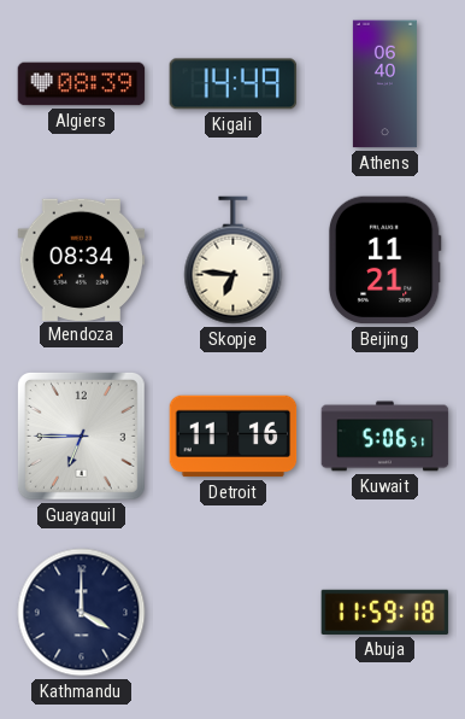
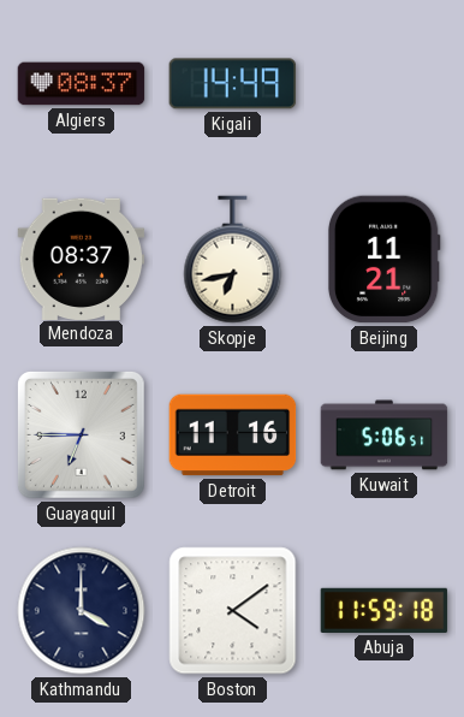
Algiers: 08:39 -> 08:37
Athens: 06:40 -> none
Mendoza: 08:34 -> 08:37
Skopje: 6:46 -> 6:43
Boston: none -> 4:09
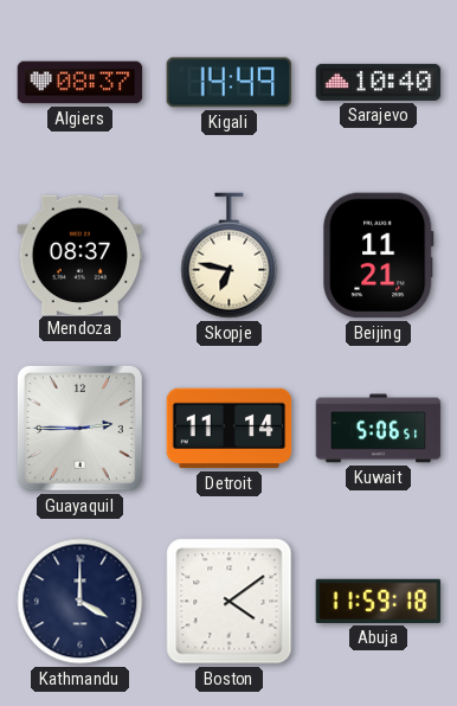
Sarajevo: none -> 10:40
Skopje: 6:43 -> 6:47
Guayaquil: 6:45 -> 2:45
Detroit: 11:16 -> 11:14
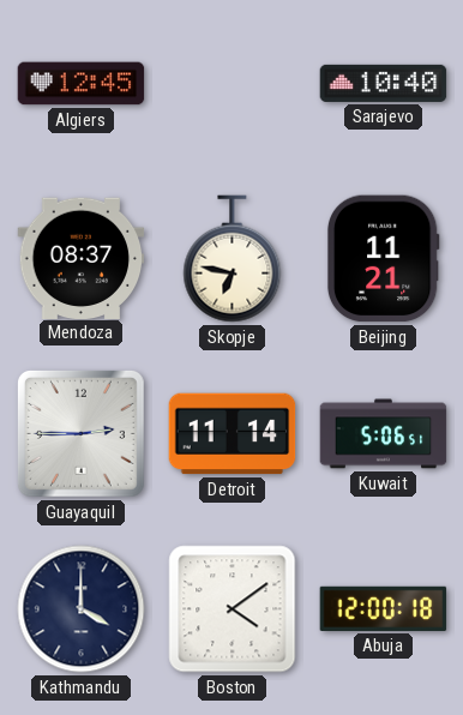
Algiers: 08:37 -> 12:45
Kigali: 14:49 -> none
Abuja: 11:59 -> 12:00
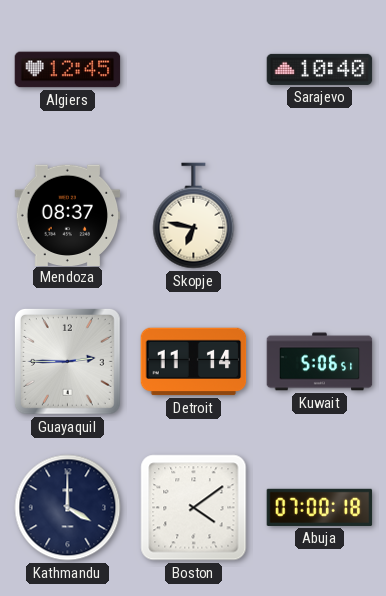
Beijing: 11:21 -> none
Abuja: 12:00 -> 07:00
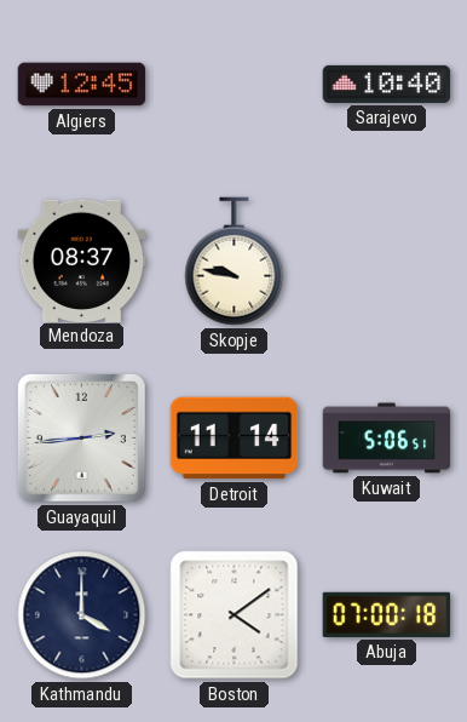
Skopje: 6:47 -> 9:47
Guayaquil: 2:45 -> 2:44
